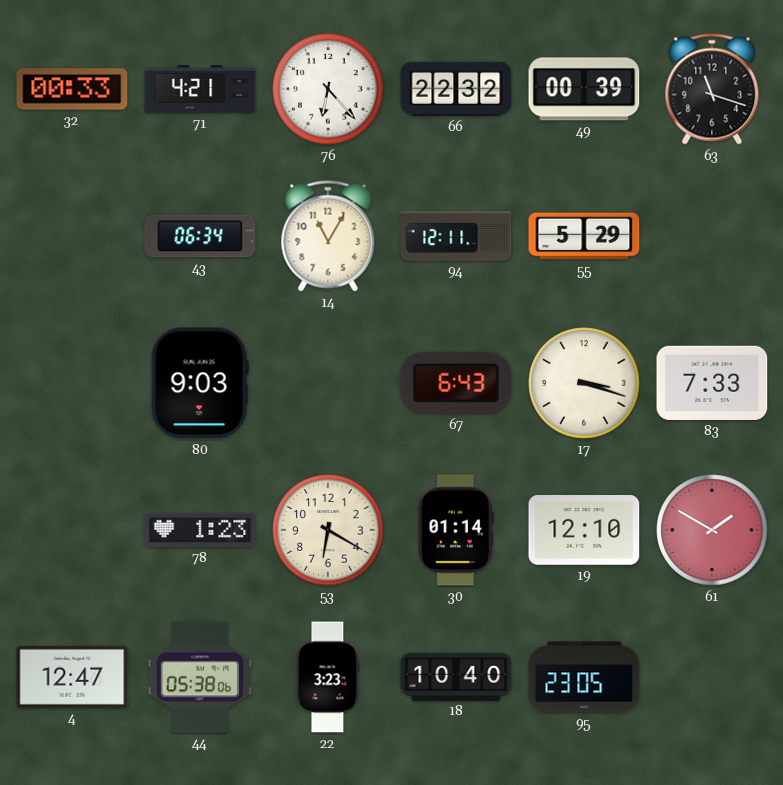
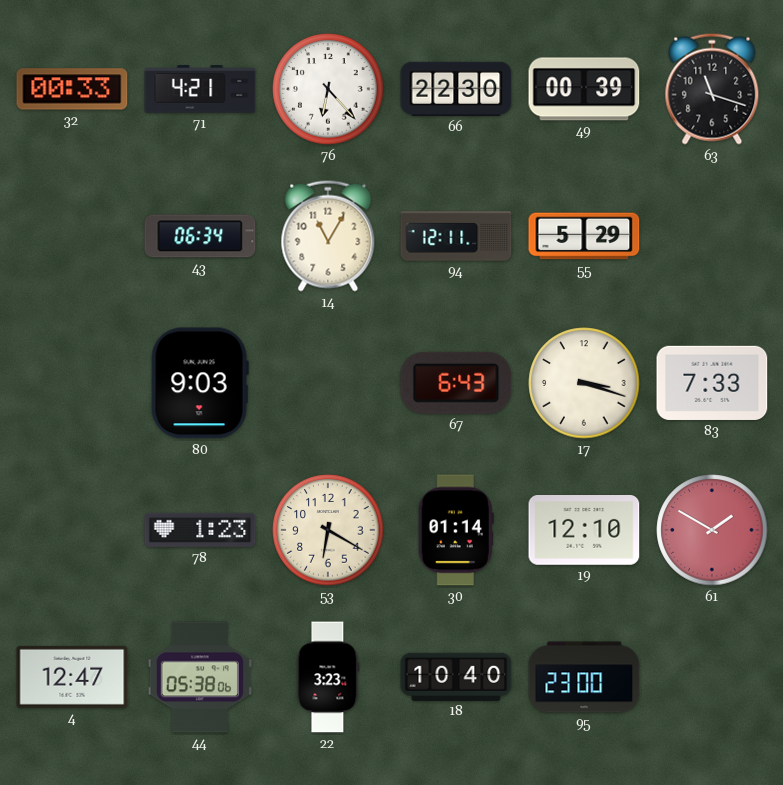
66: 22:32 -> 22:30
95: 23:05 -> 23:00
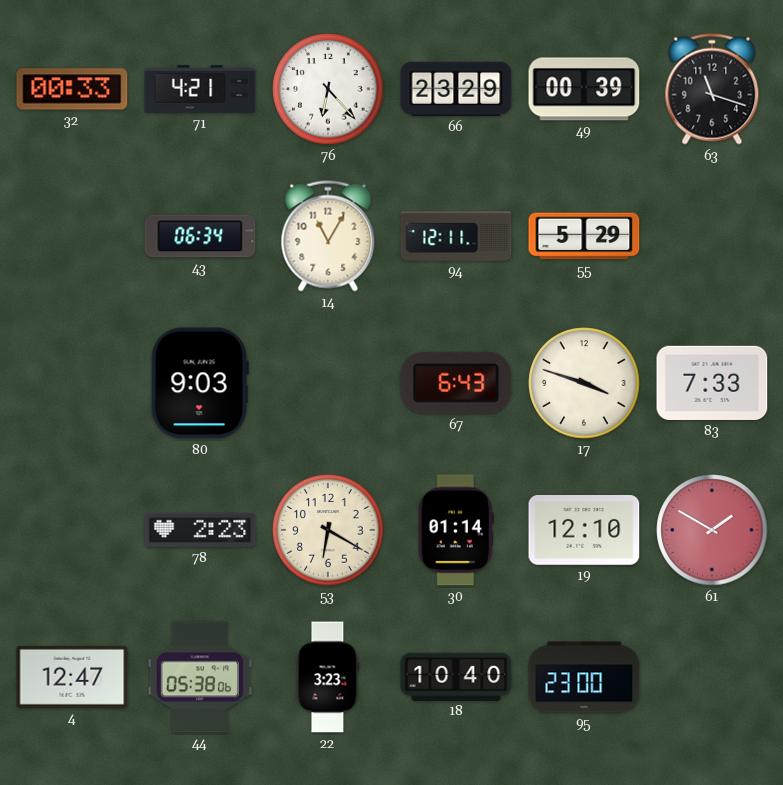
66: 22:30 -> 23:29
17: 3:18 -> 3:48
78: 1:23 -> 2:23
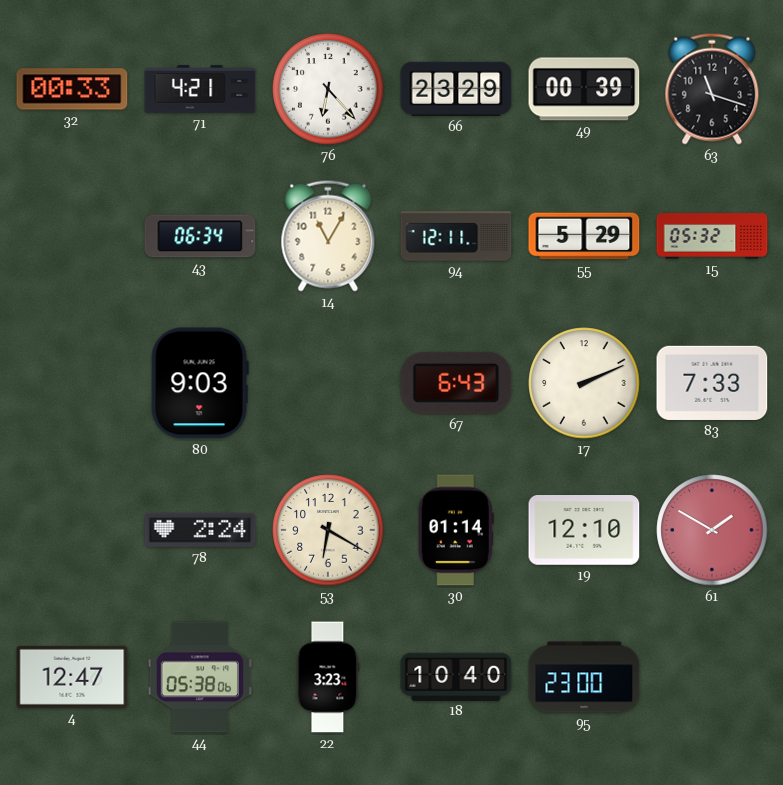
15: none -> 05:32
17: 3:48 -> 2:11
78: 2:23 -> 2:24
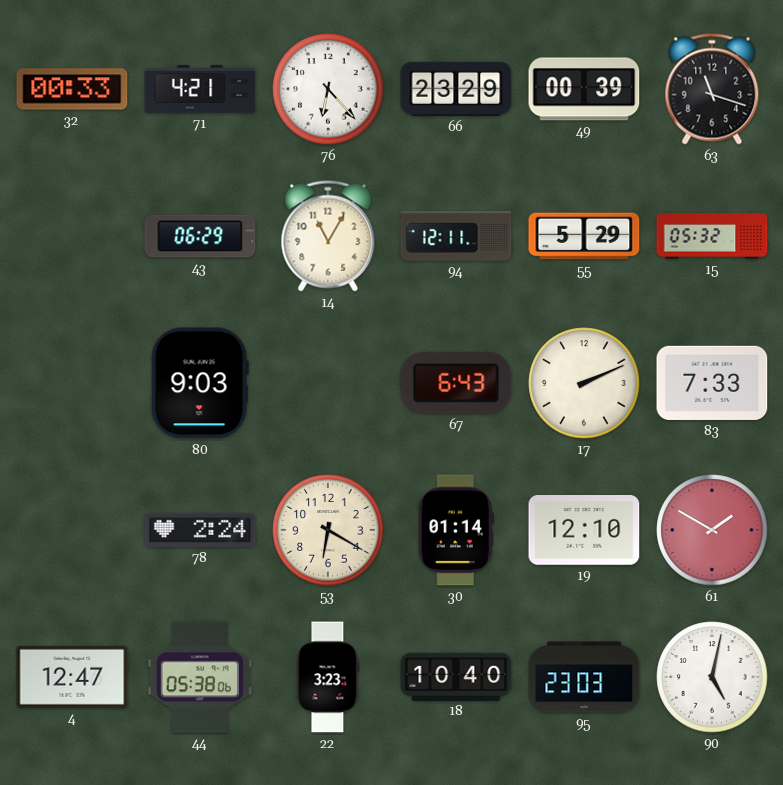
43: 06:34 -> 06:29
95: 23:00 -> 23:03
90: none -> 5:02
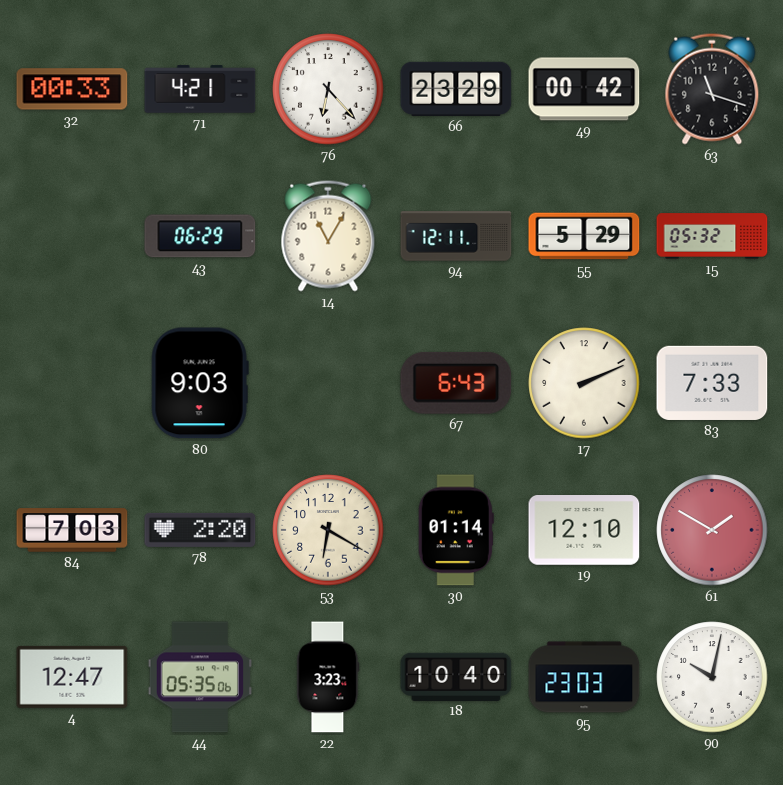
49: 00:39 -> 00:42
84: none -> 7:03
78: 2:24 -> 2:20
44: 05:38 -> 05:35
90: 5:02 -> 10:02
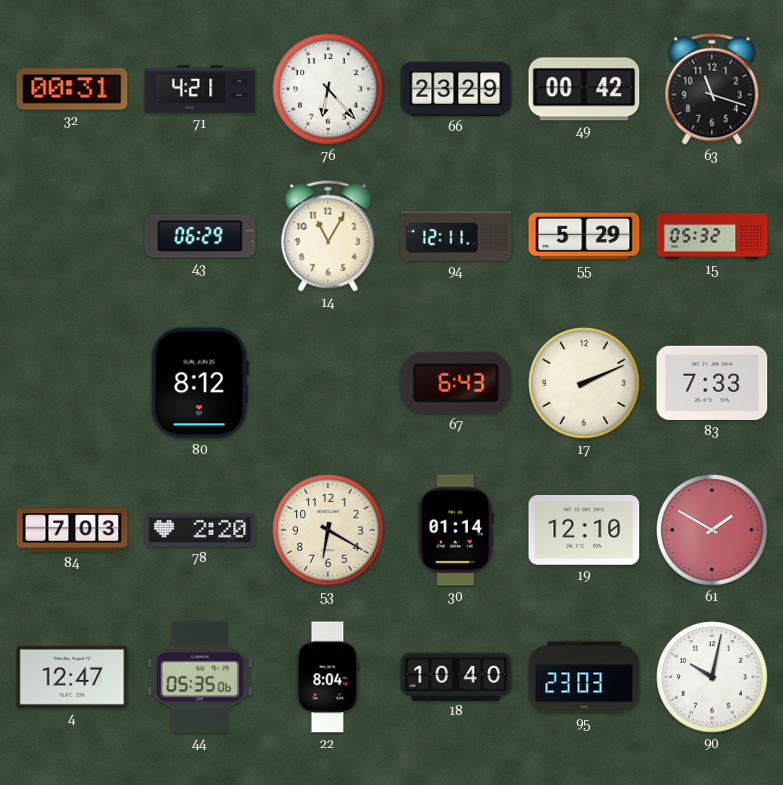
32: 00:33 -> 00:31
80: 9:03 -> 8:12
22: 3:23 -> 8:04
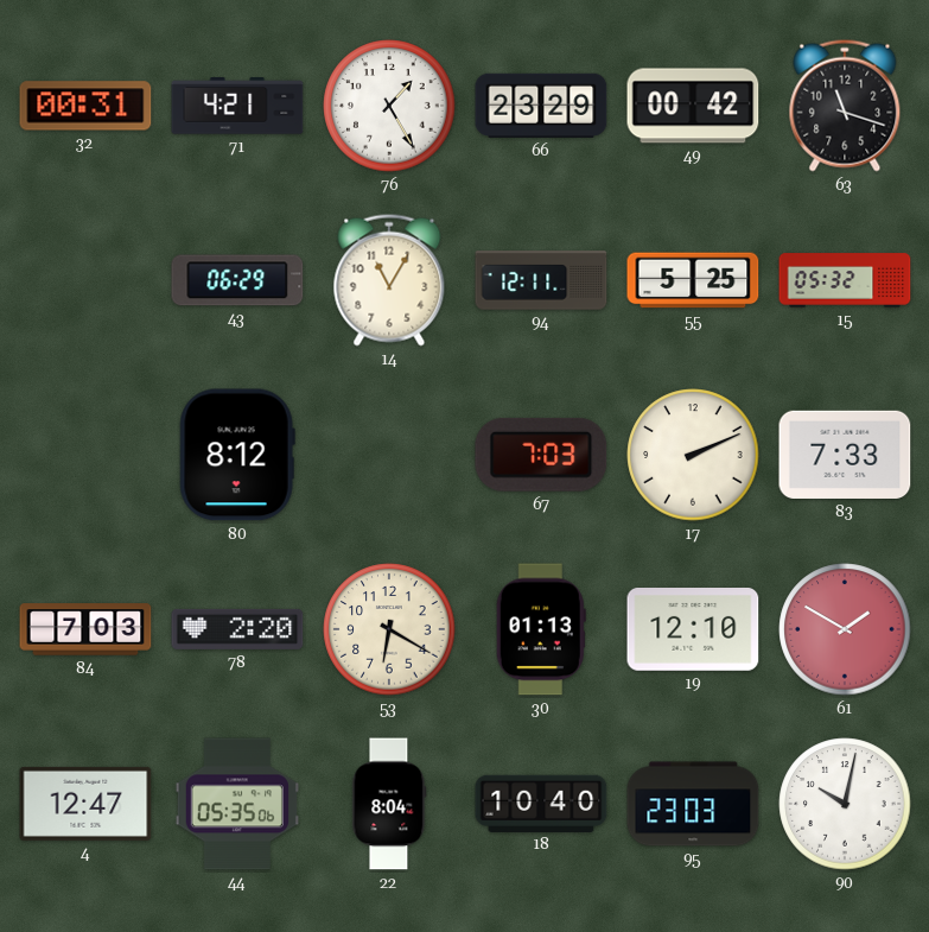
76: 6:23 -> 1:25
55: 5:29 -> 5:25
67: 6:43 -> 7:03
30: 01:14 -> 01:13
